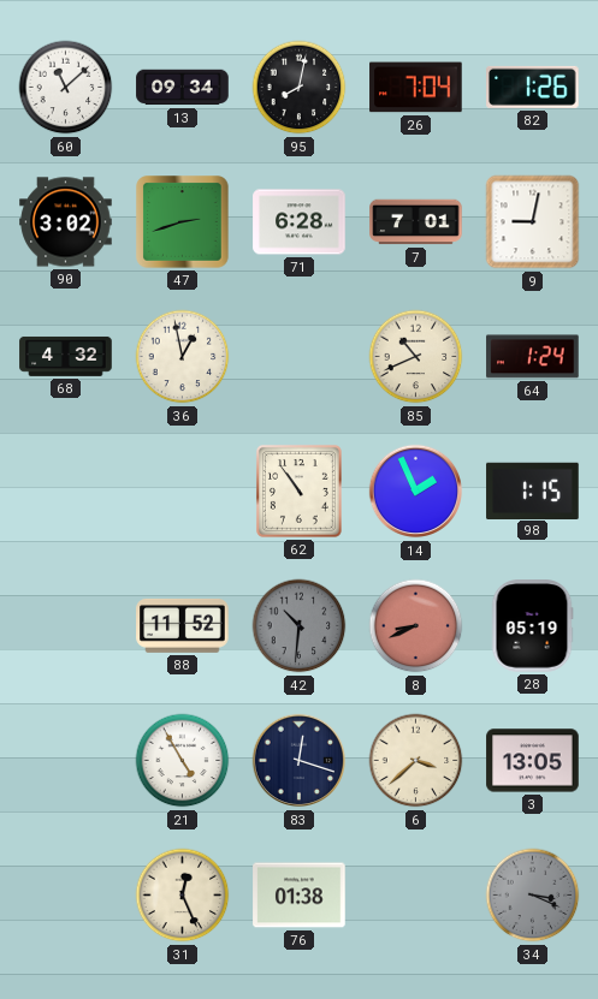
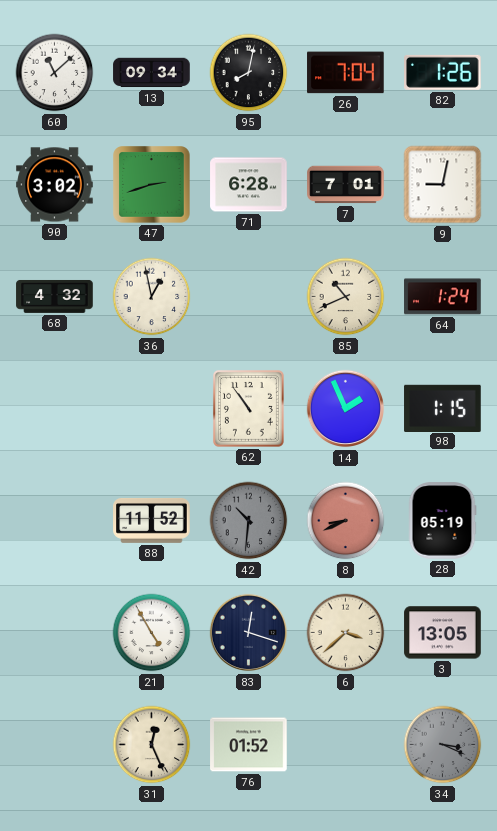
76: 01:38 -> 01:52
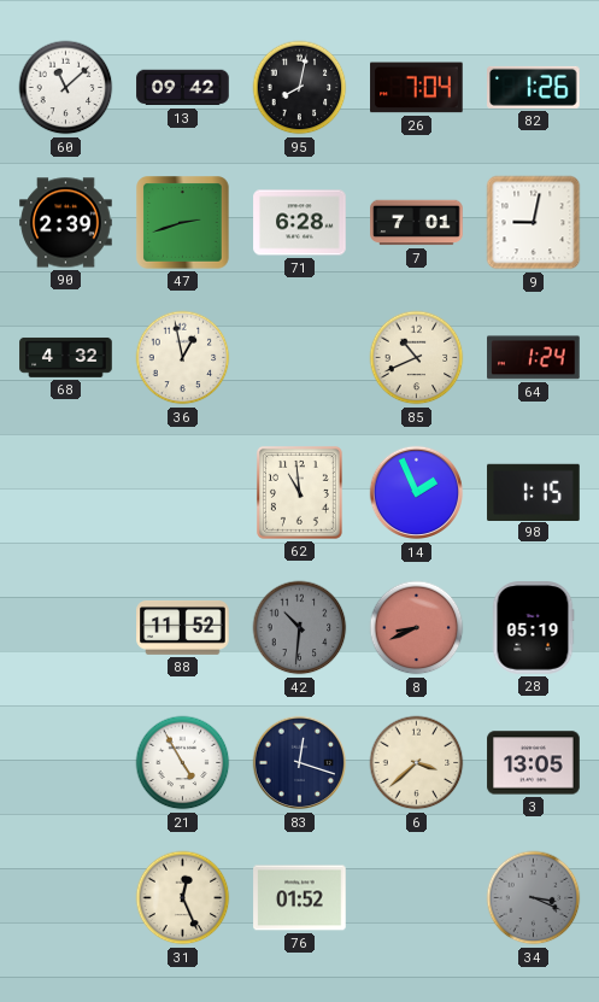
13: 09:34 -> 09:42
90: 3:02 -> 2:39
62: 10:54 -> 10:59
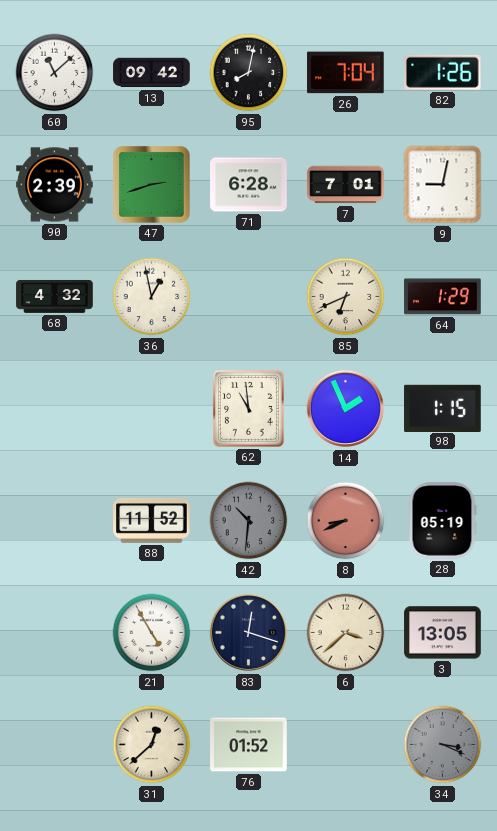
85: 10:41 -> 6:41
64: 1:24 -> 1:29
31: 12:26 -> 12:38
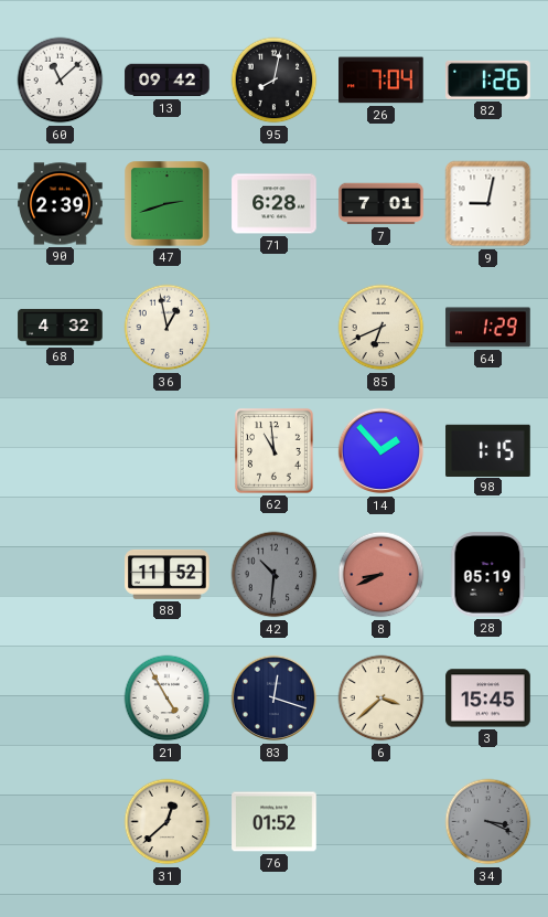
14: 1:56 -> 1:53
3: 13:05 -> 15:45
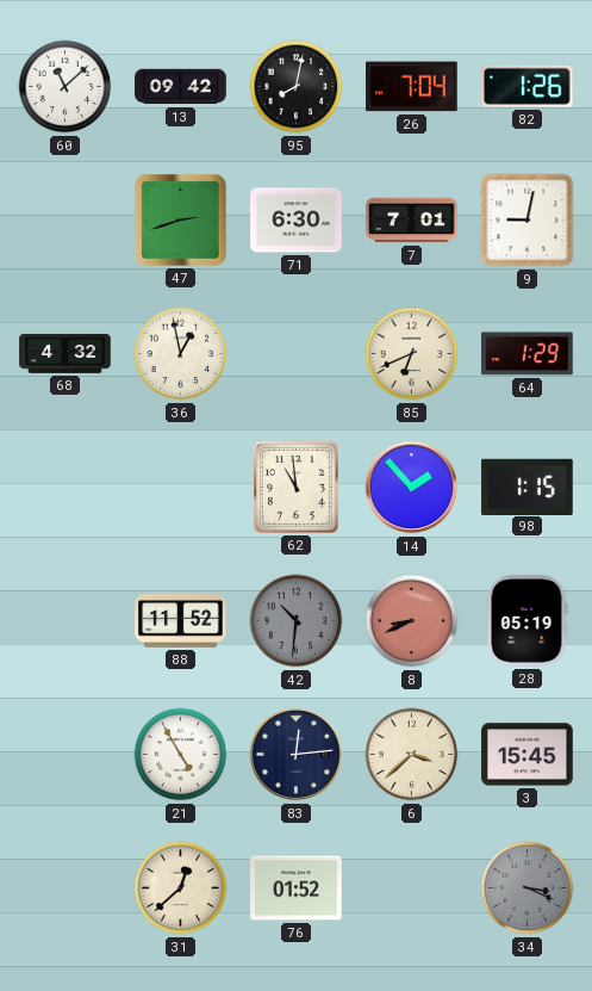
90: 2:39 -> none
71: 6:28 -> 6:30
83: 12:18 -> 12:14
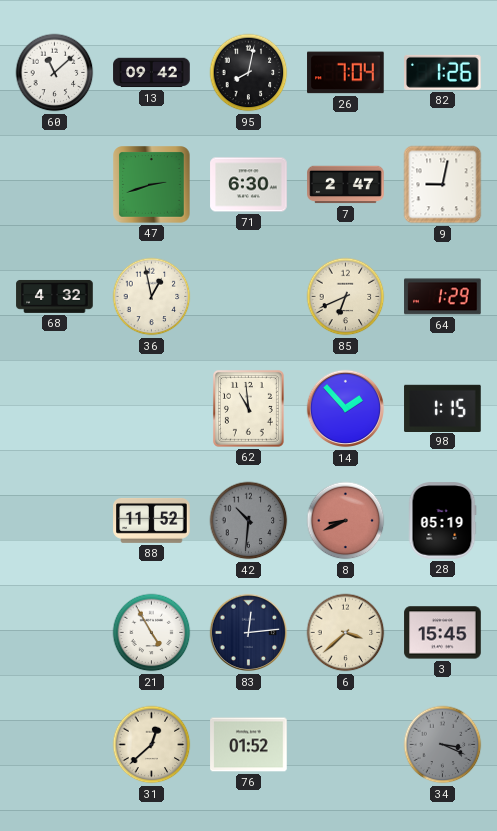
7: 7:01 -> 2:47
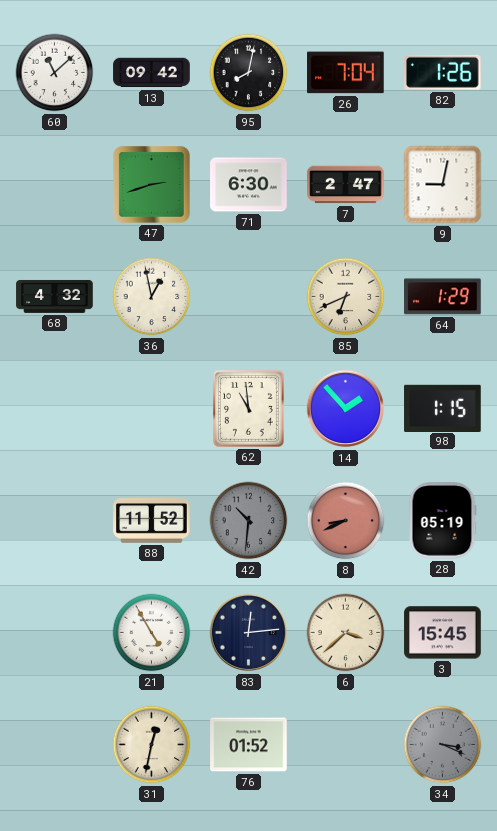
31: 12:38 -> 12:32
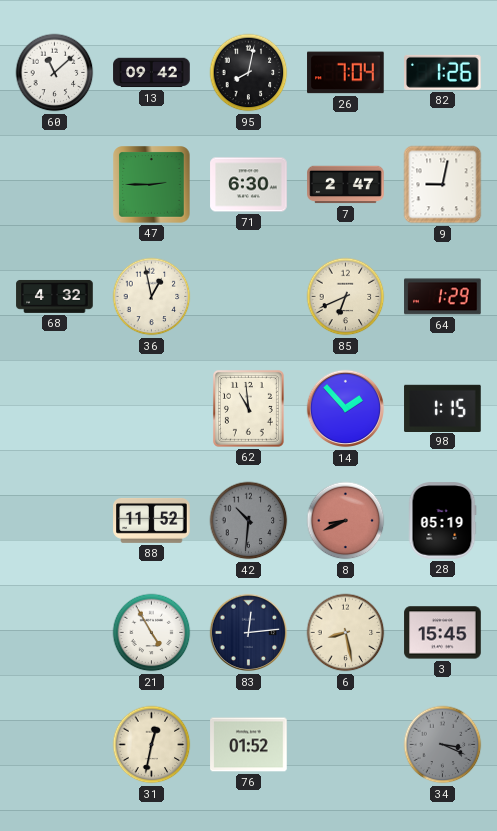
47: 2:42 -> 2:45
6: 3:38 -> 8:28
